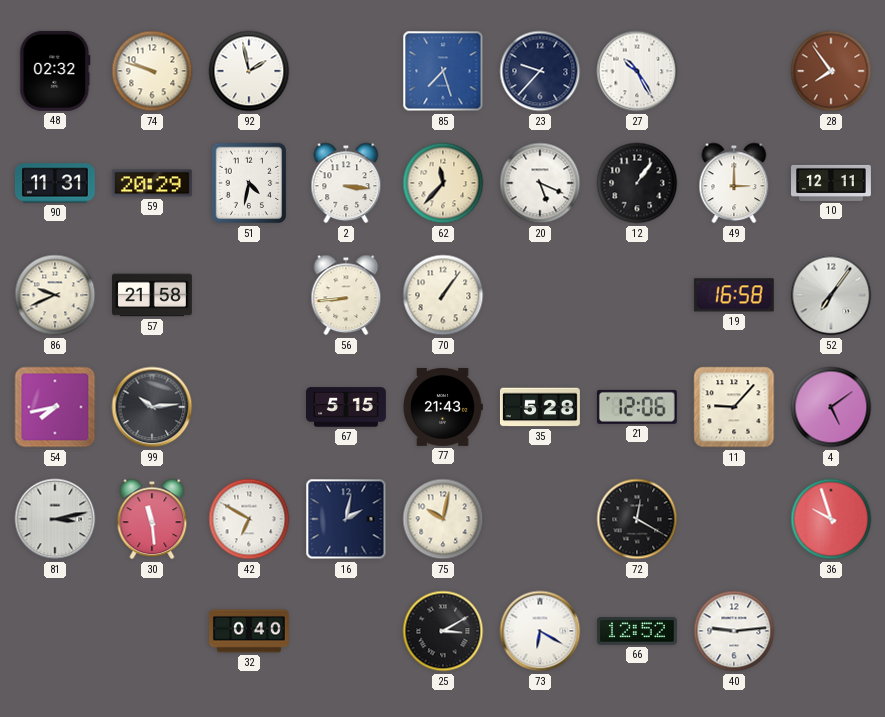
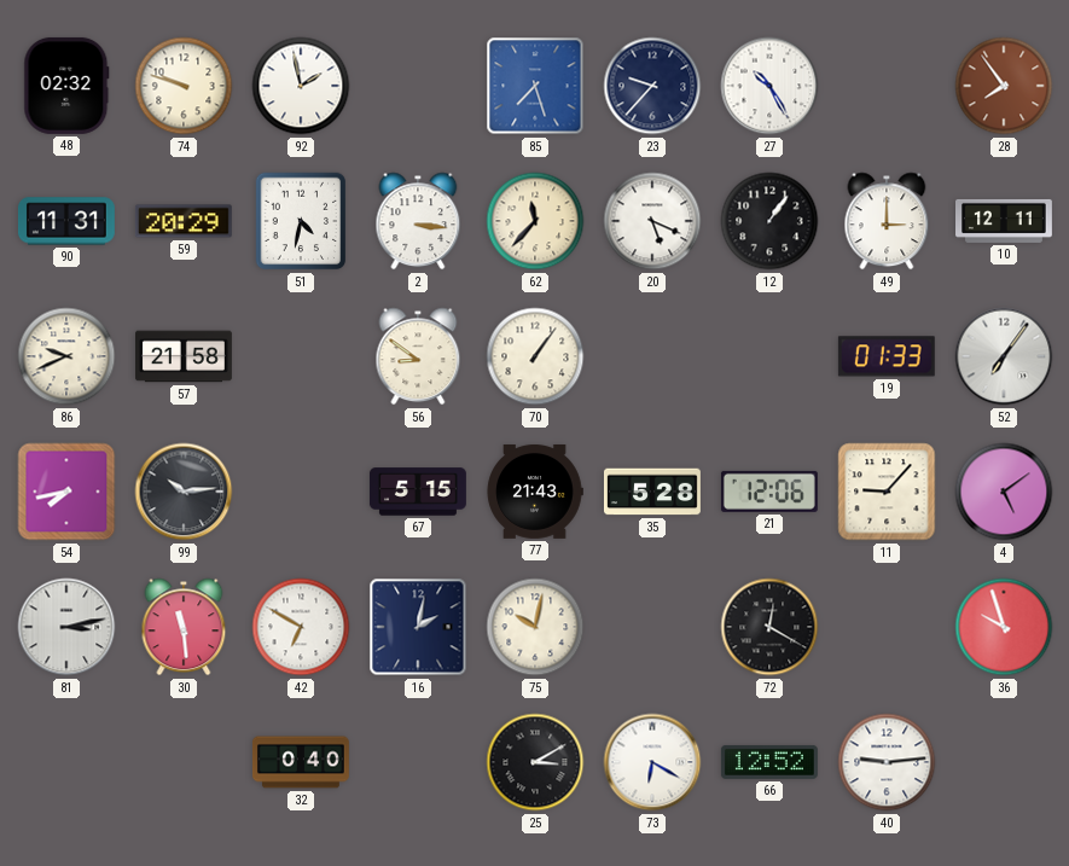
56: 8:44 -> 8:51
19: 16:58 -> 01:33
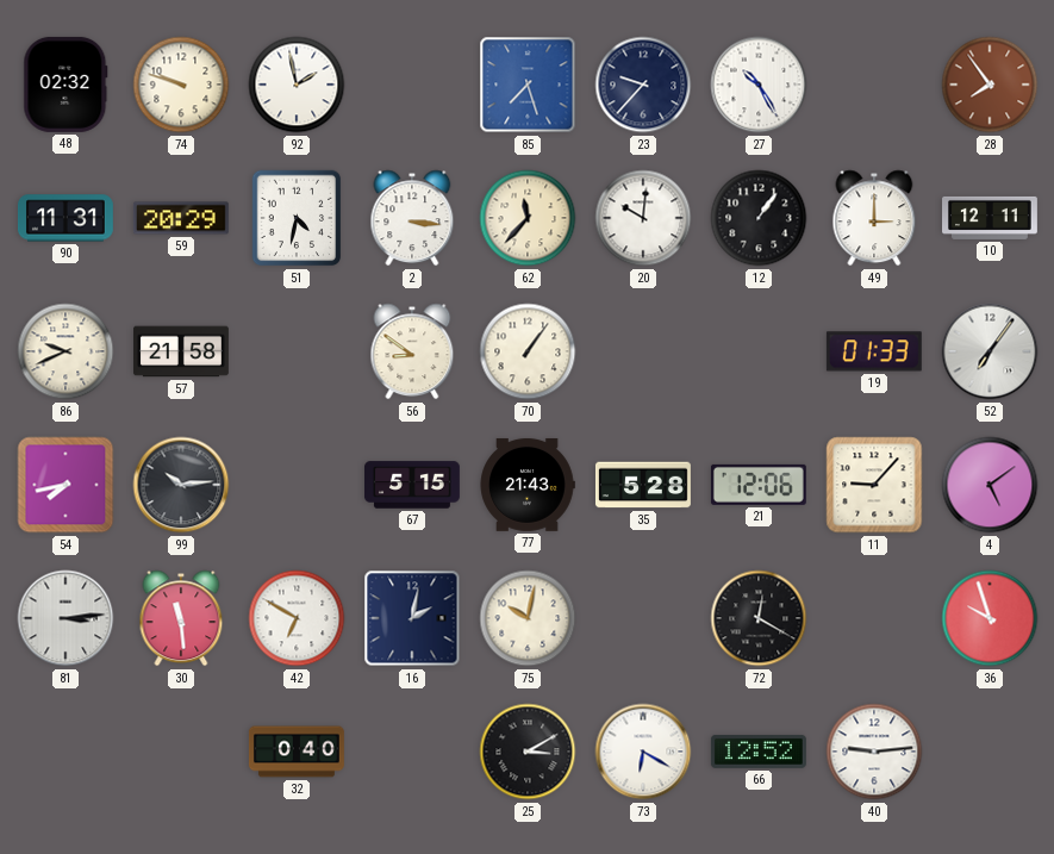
20: 5:19 -> 10:01
81: 3:13 -> 3:14
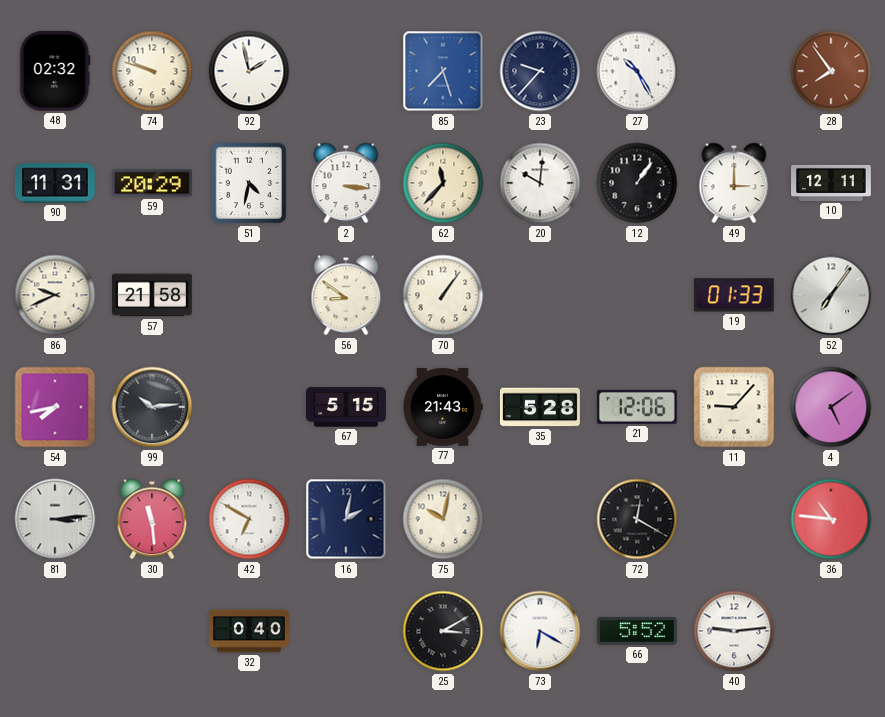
36: 9:57 -> 10:46
66: 12:52 -> 5:52
